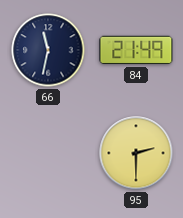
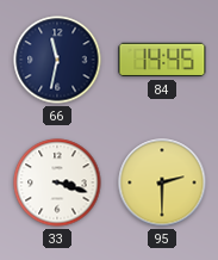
84: 21:49 -> 14:45
33: none -> 3:18
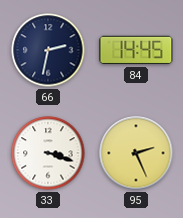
66: 11:32 -> 2:32
95: 2:30 -> 2:26
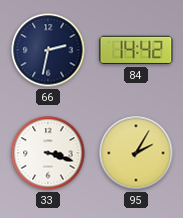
84: 14:45 -> 14:42
95: 2:26 -> 2:05
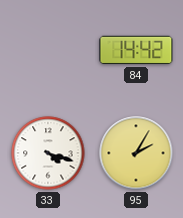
66: 2:32 -> none
33: 3:18 -> 4:18
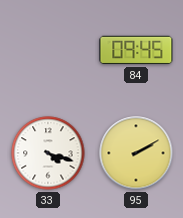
84: 14:42 -> 09:45
95: 2:05 -> 2:10
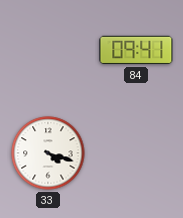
84: 09:45 -> 09:41
95: 2:10 -> none
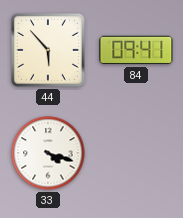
44: none -> 5:53
